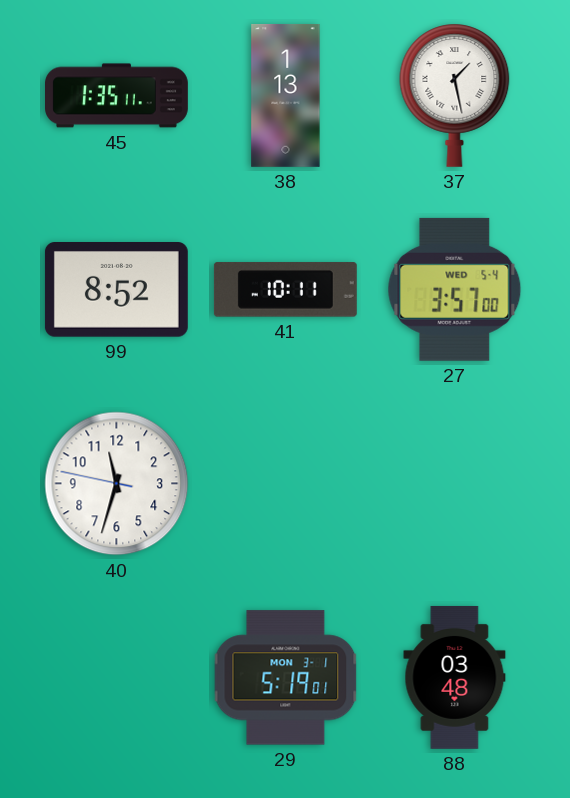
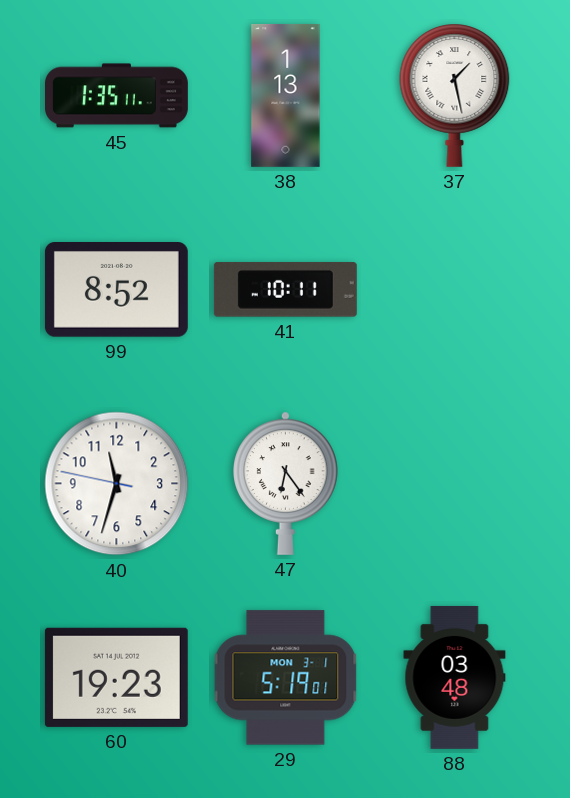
27: 3:57 -> none
47: none -> 6:24
60: none -> 19:23
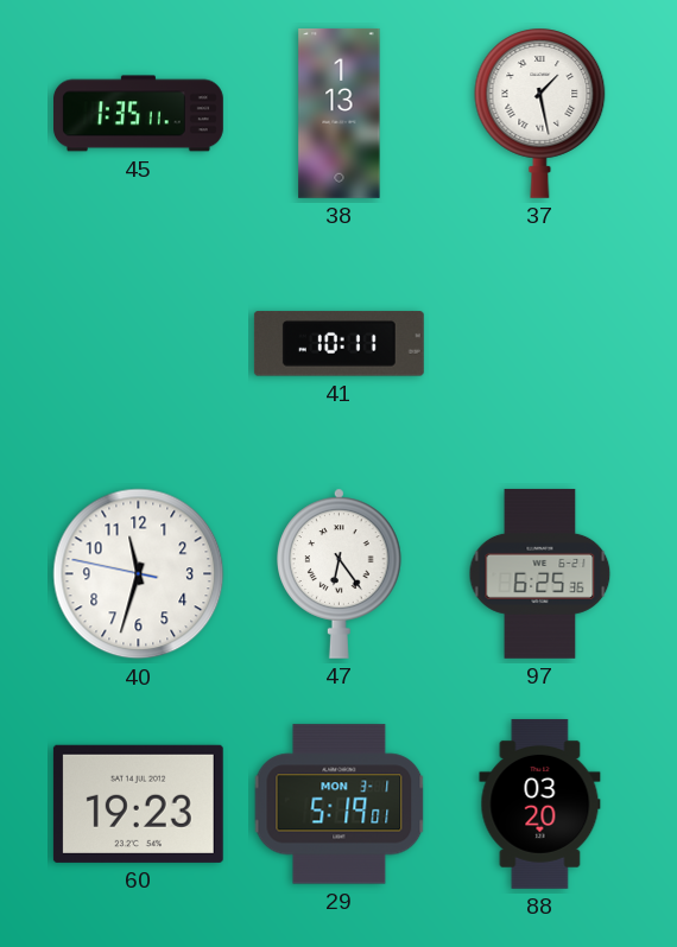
99: 8:52 -> none
97: none -> 6:25
88: 03:48 -> 03:20
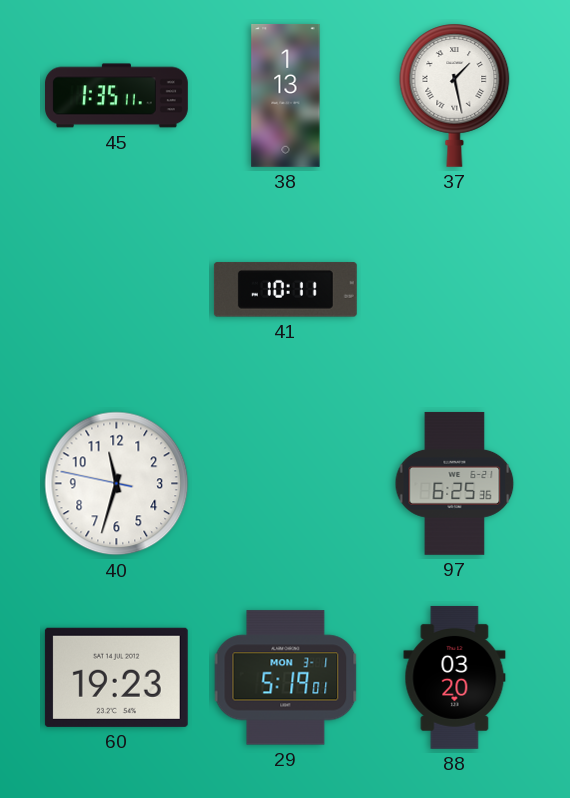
47: 6:24 -> none
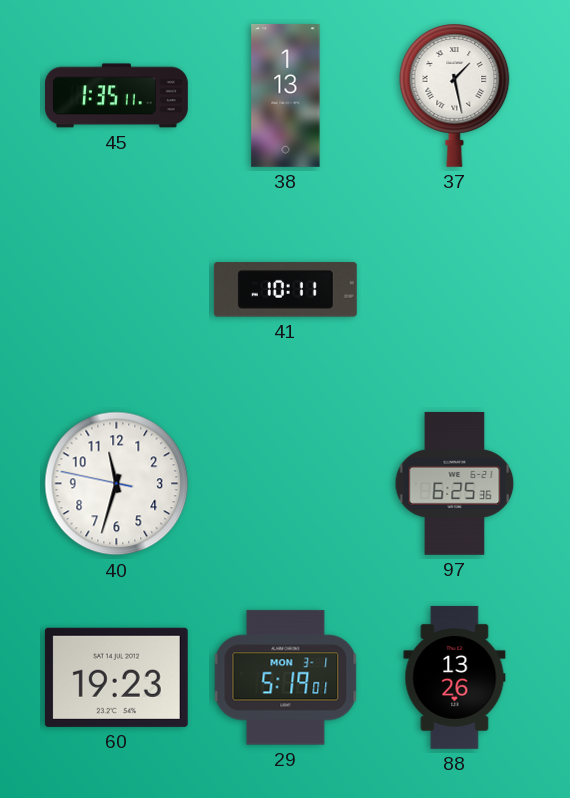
88: 03:20 -> 13:26
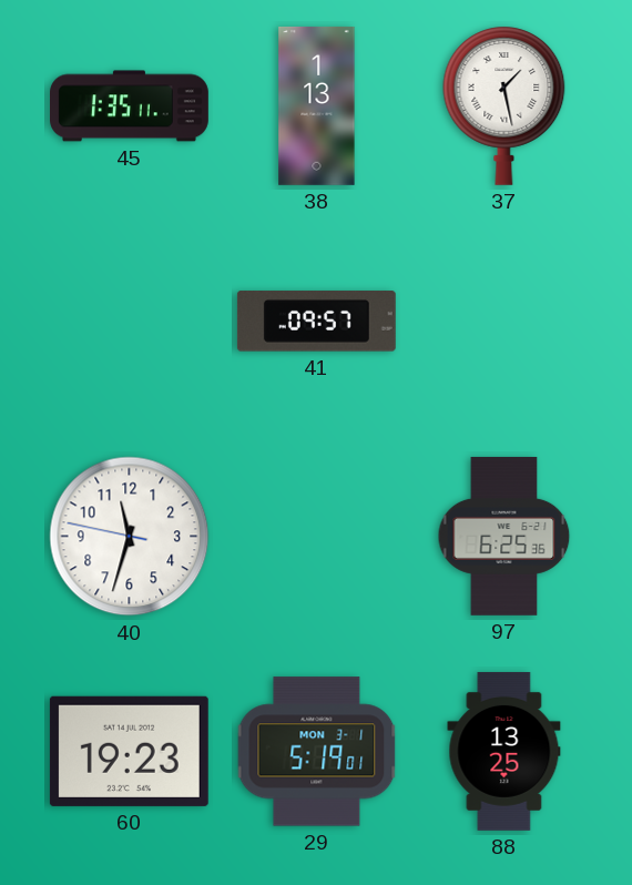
41: 10:11 -> 09:57
88: 13:26 -> 13:25
